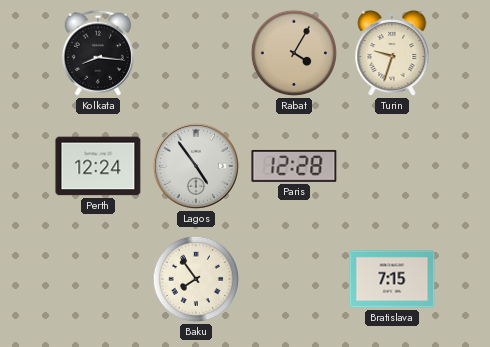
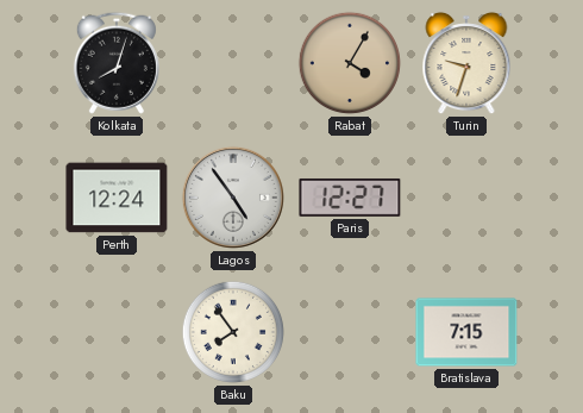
Kolkata: 8:16 -> 8:03
Paris: 12:28 -> 12:27
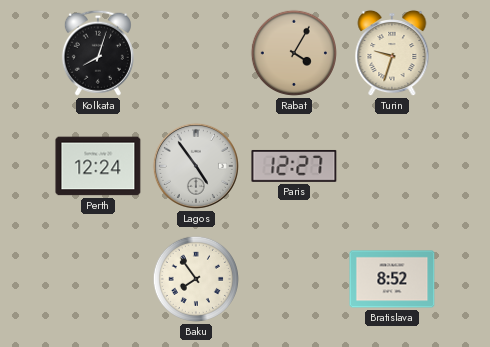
Bratislava: 7:15 -> 8:52
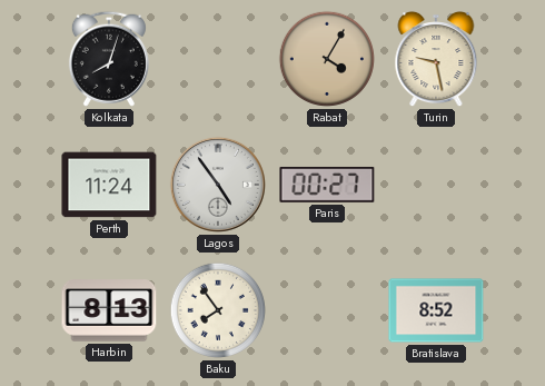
Turin: 9:33 -> 9:28
Perth: 12:24 -> 11:24
Paris: 12:27 -> 00:27
Harbin: none -> 8:13
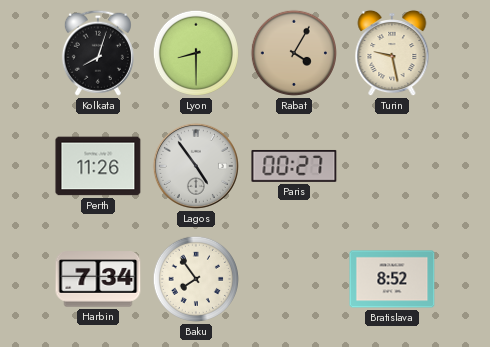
Lyon: none -> 8:30
Perth: 11:24 -> 11:26
Harbin: 8:13 -> 7:34
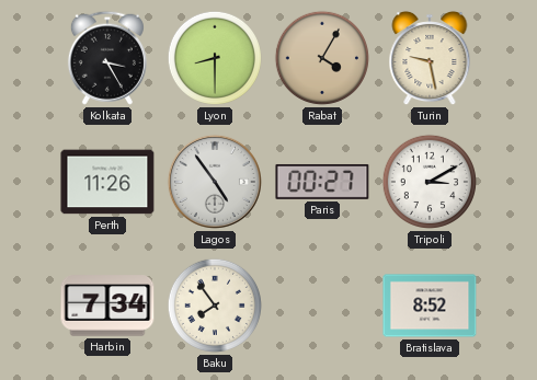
Kolkata: 8:03 -> 3:25
Tripoli: none -> 3:10
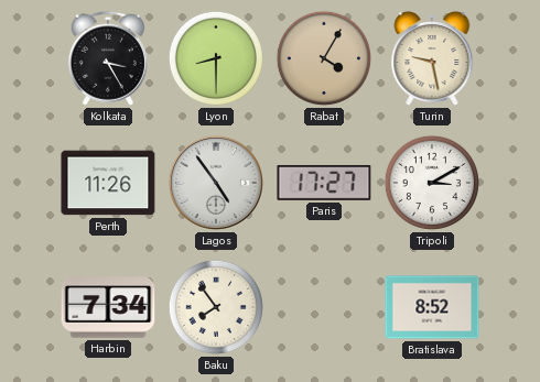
Paris: 00:27 -> 17:27
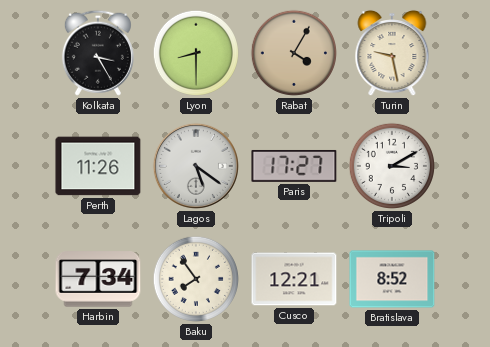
Lagos: 4:54 -> 5:21
Cusco: none -> 12:21
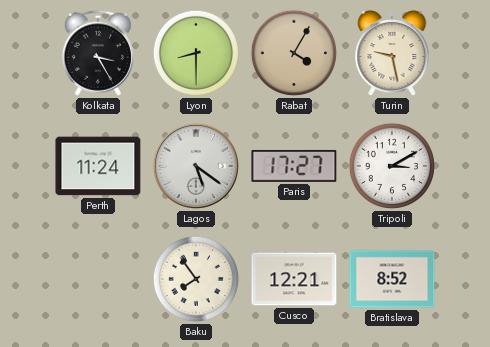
Perth: 11:26 -> 11:24
Harbin: 7:34 -> none
